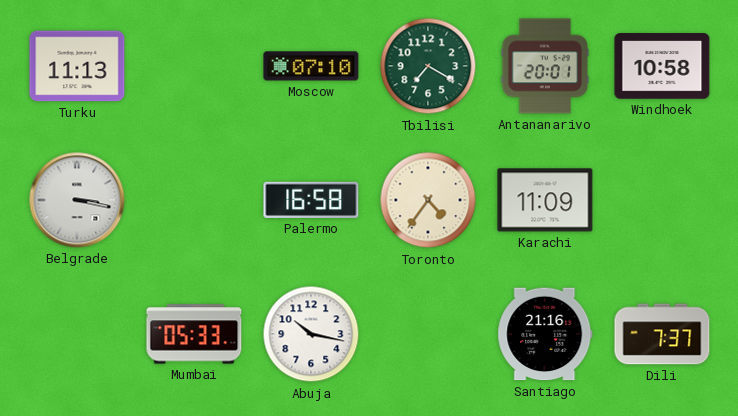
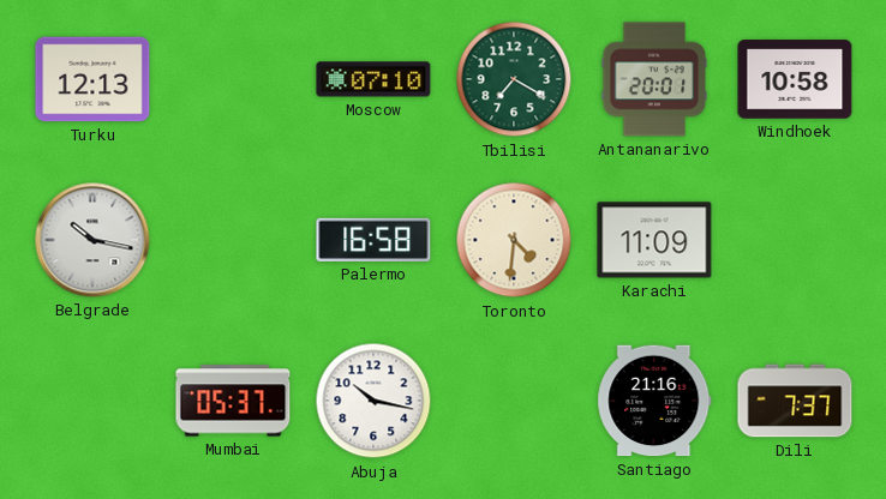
Turku: 11:13 -> 12:13
Belgrade: 3:17 -> 10:17
Toronto: 4:36 -> 4:31
Mumbai: 05:33 -> 05:37
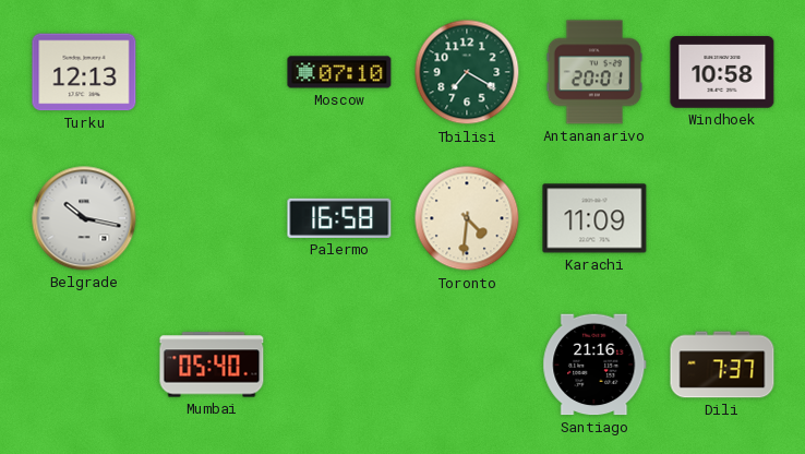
Mumbai: 05:37 -> 05:40
Abuja: 10:17 -> none
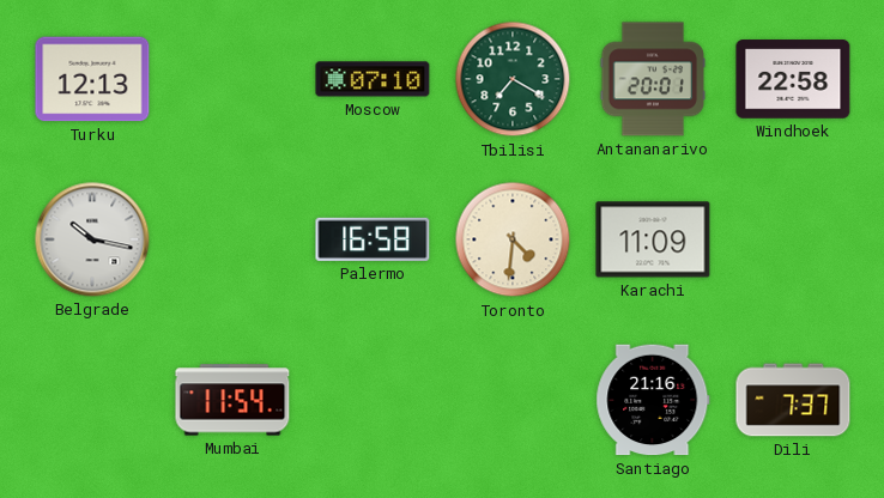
Windhoek: 10:58 -> 22:58
Mumbai: 05:40 -> 11:54
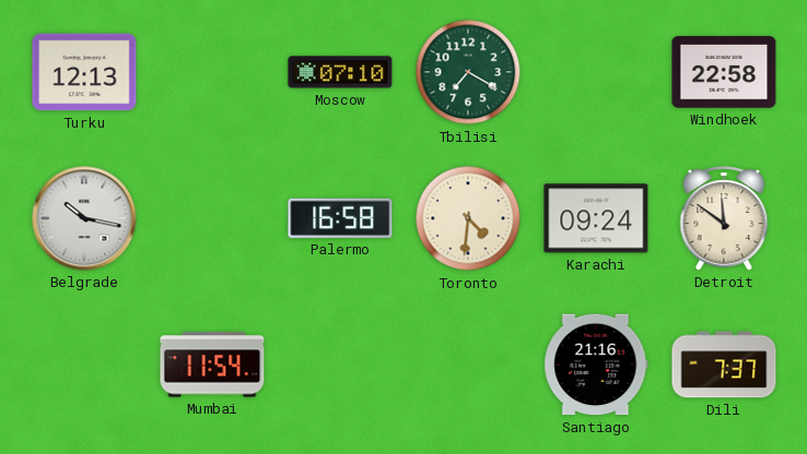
Antananarivo: 20:01 -> none
Karachi: 11:09 -> 09:24
Detroit: none -> 11:51
